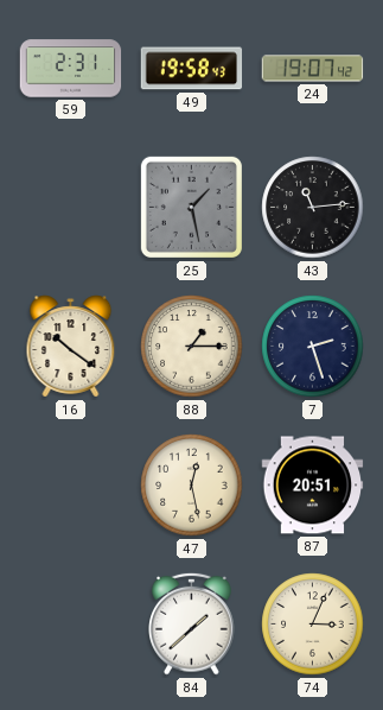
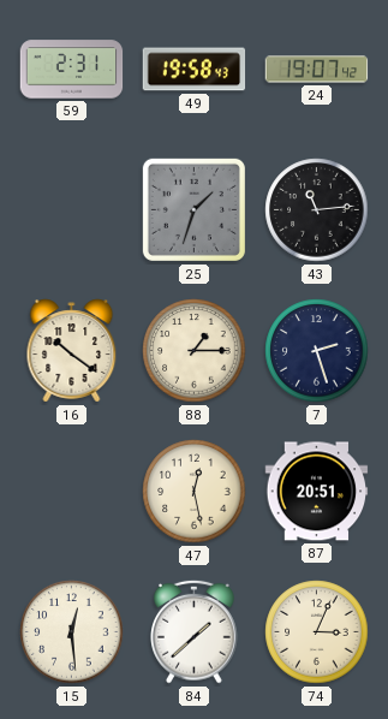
25: 1:28 -> 1:33
15: none -> 12:29
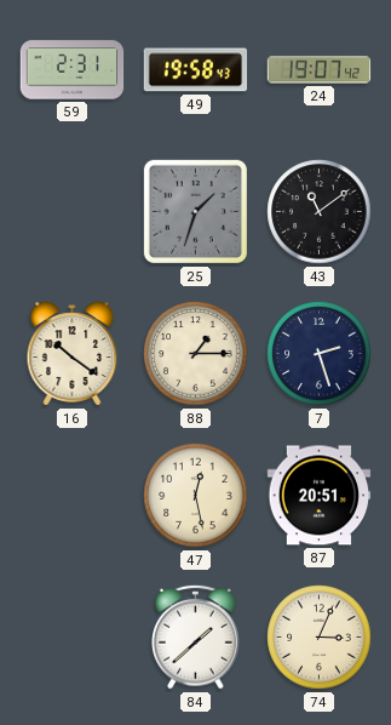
43: 11:14 -> 11:09
15: 12:29 -> none
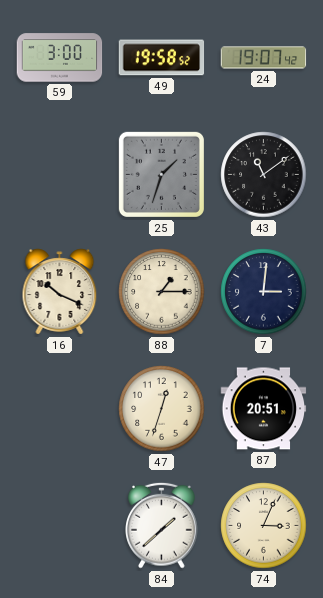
59: 2:31 -> 3:00
49: 19:58:43 -> 19:58:52
16: 10:21 -> 10:19
7: 2:27 -> 3:01
47: 12:28 -> 12:33
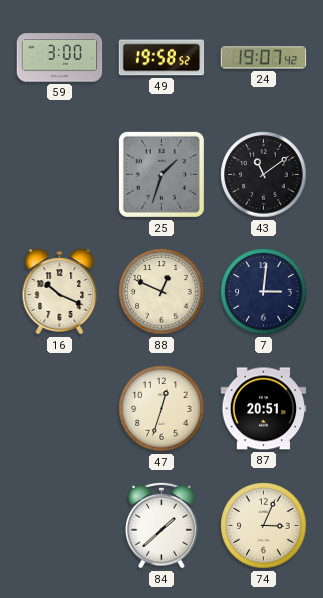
88: 1:15 -> 12:49
